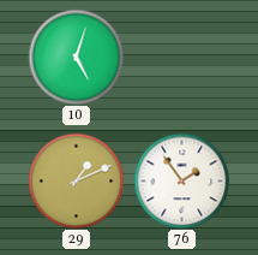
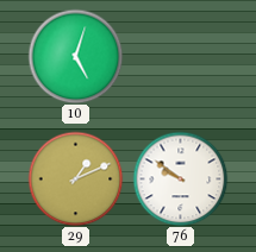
76: 1:54 -> 9:51
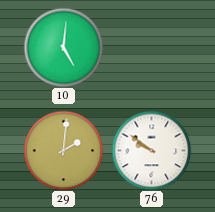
10: 5:03 -> 5:01
29: 1:11 -> 2:01
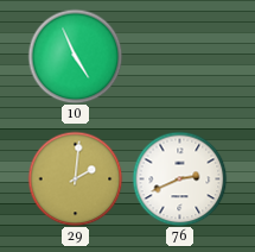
10: 5:01 -> 4:56
76: 9:51 -> 2:41
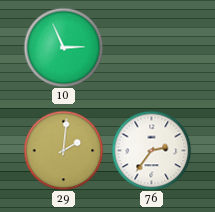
10: 4:56 -> 2:56
76: 2:41 -> 2:36
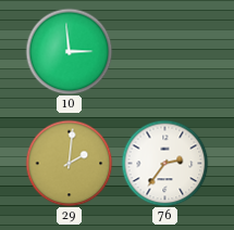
10: 2:56 -> 2:59
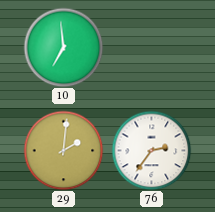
10: 2:59 -> 6:59
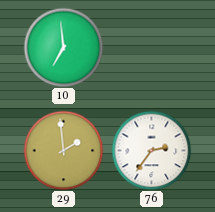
29: 2:01 -> 1:59
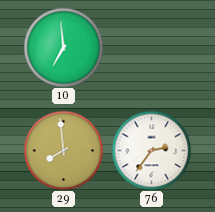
29: 1:59 -> 7:59
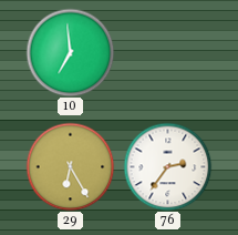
29: 7:59 -> 6:25
